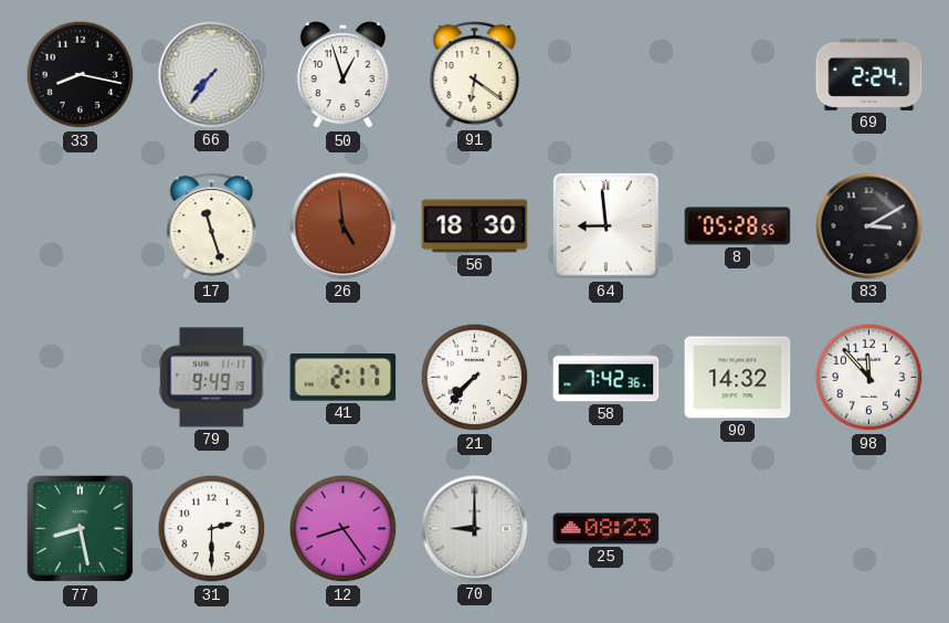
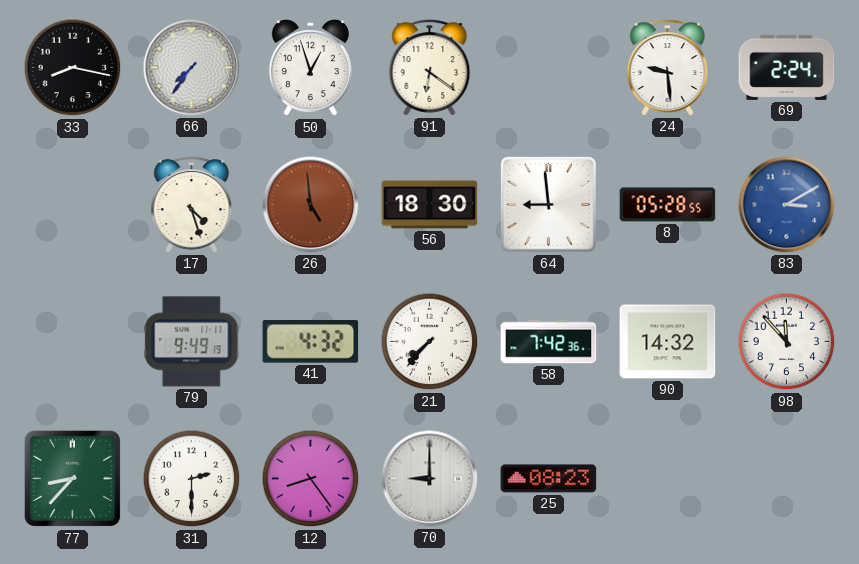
24: none -> 9:29
17: 11:27 -> 4:27
83 dial: black -> blue
41: 2:17 -> 4:32
77: 8:28 -> 8:37
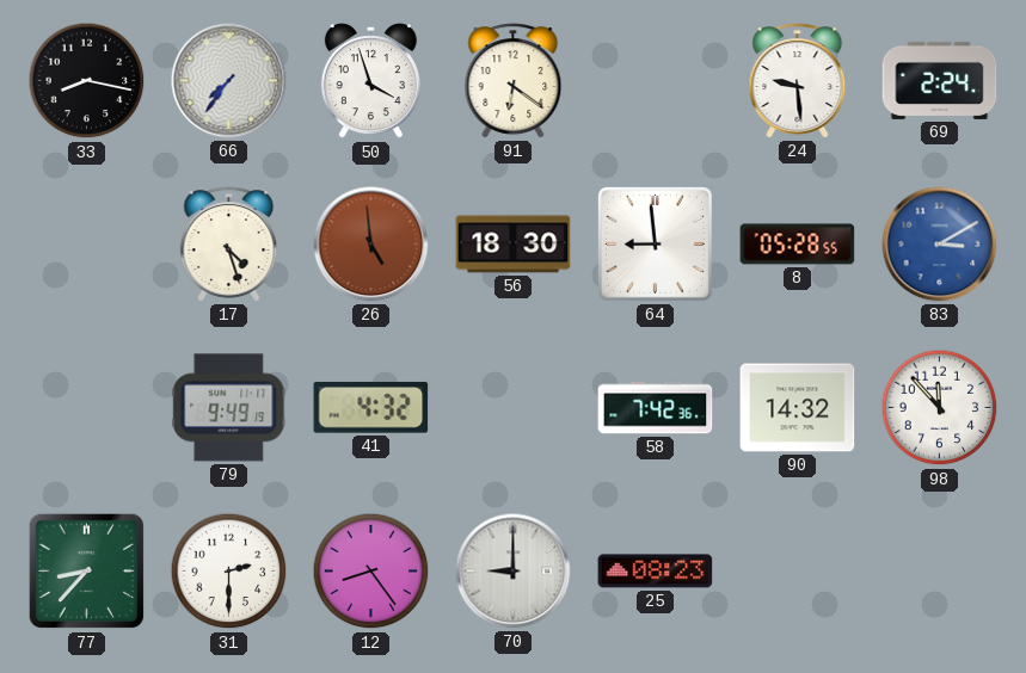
50: 12:57 -> 3:57
21: 7:37 -> none
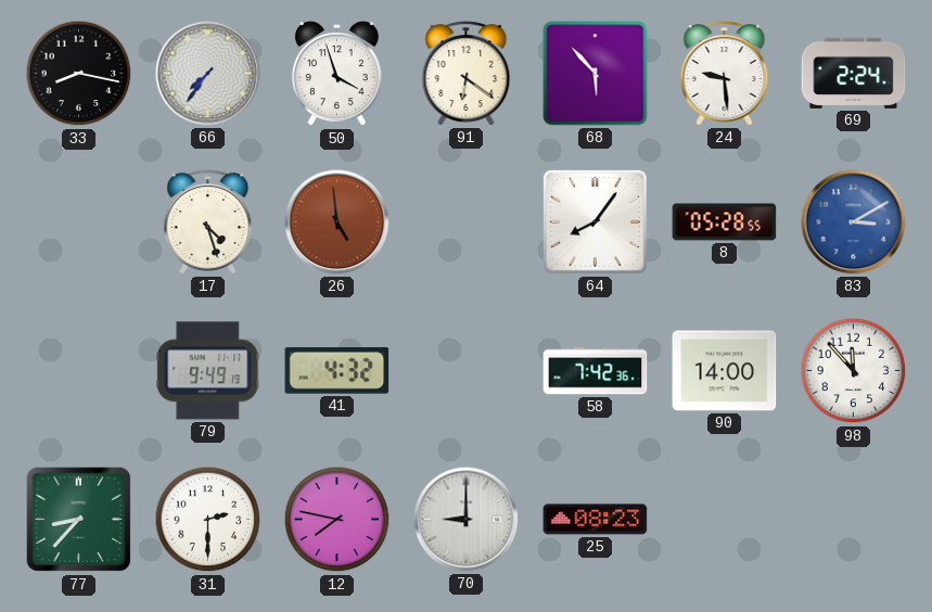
68: none -> 5:53
56: 18:30 -> none
64: 8:59 -> 8:06
90: 14:32 -> 14:00
12: 8:24 -> 7:47
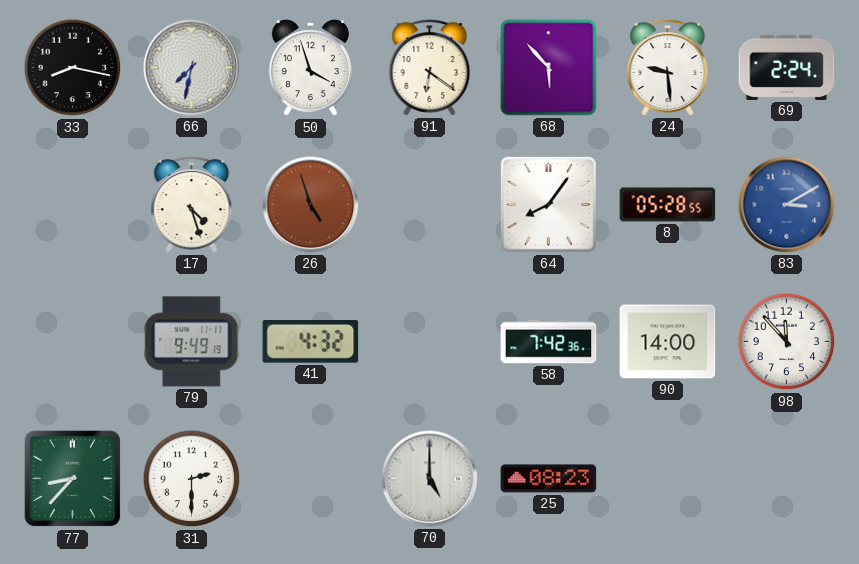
66: 7:36 -> 7:32
26: 4:59 -> 4:57
12: 7:47 -> none
70: 9:00 -> 5:00
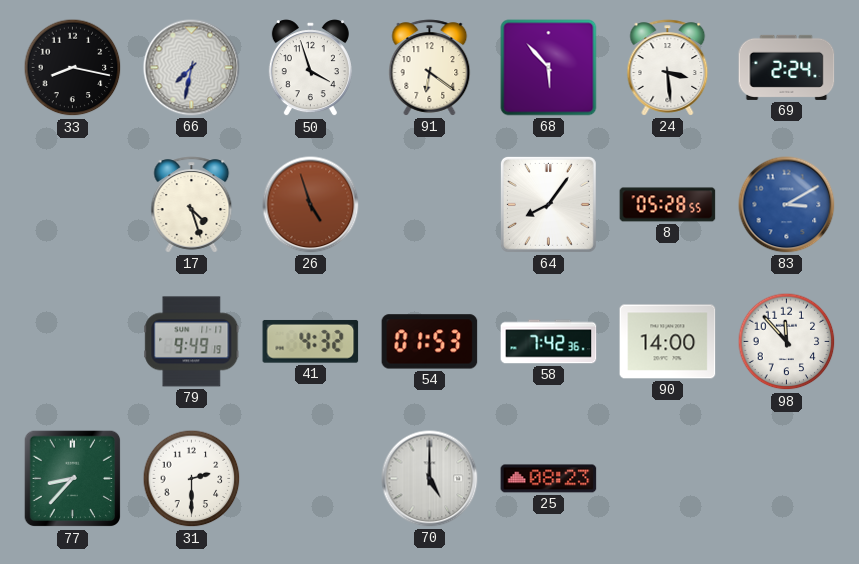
24: 9:29 -> 3:29
54: none -> 01:53
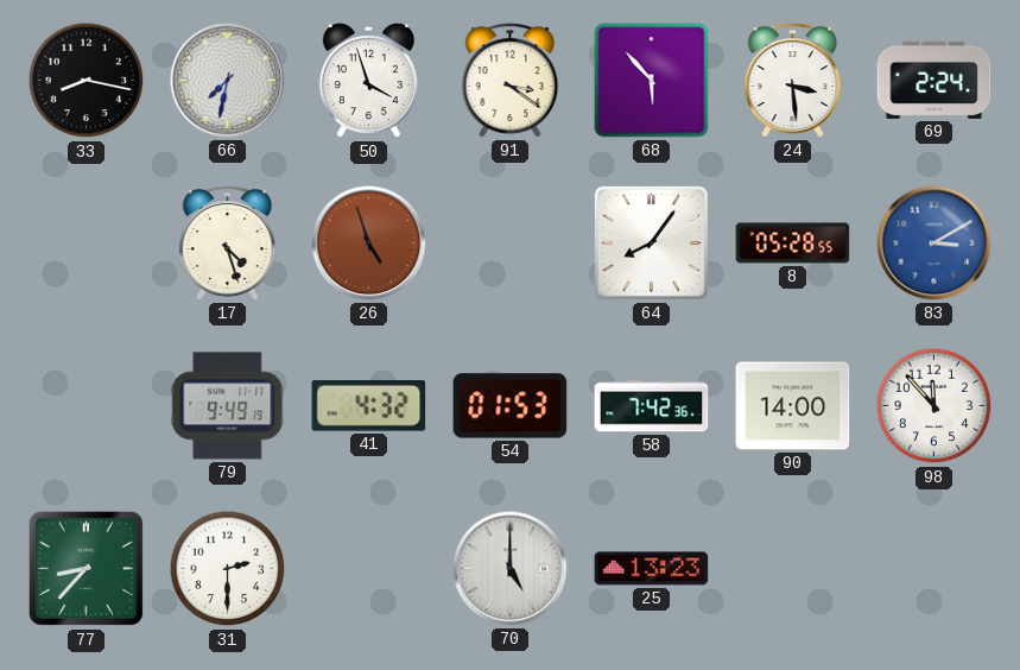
91: 6:21 -> 3:21
25: 08:23 -> 13:23
